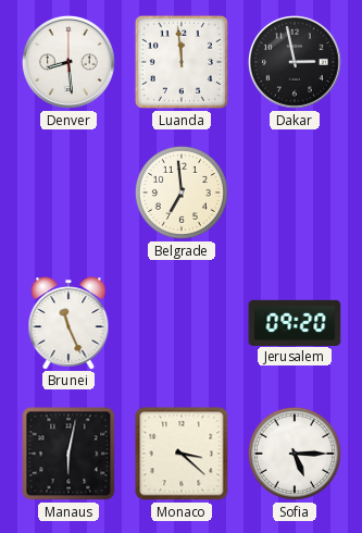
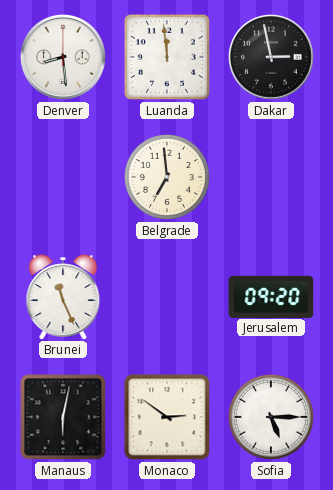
Monaco: 3:22 -> 2:51
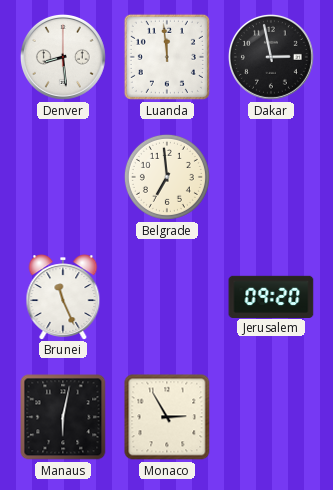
Monaco: 2:51 -> 2:55
Sofia: 5:15 -> none
